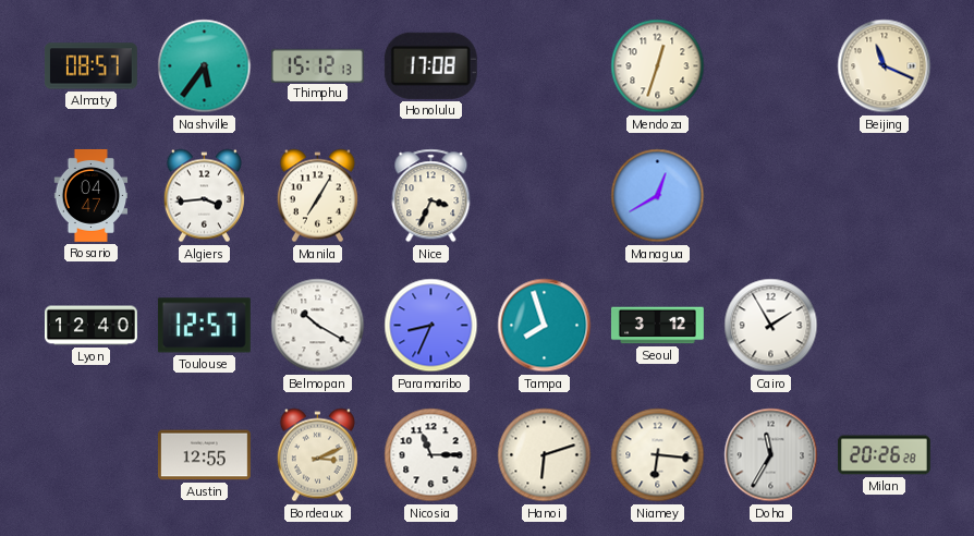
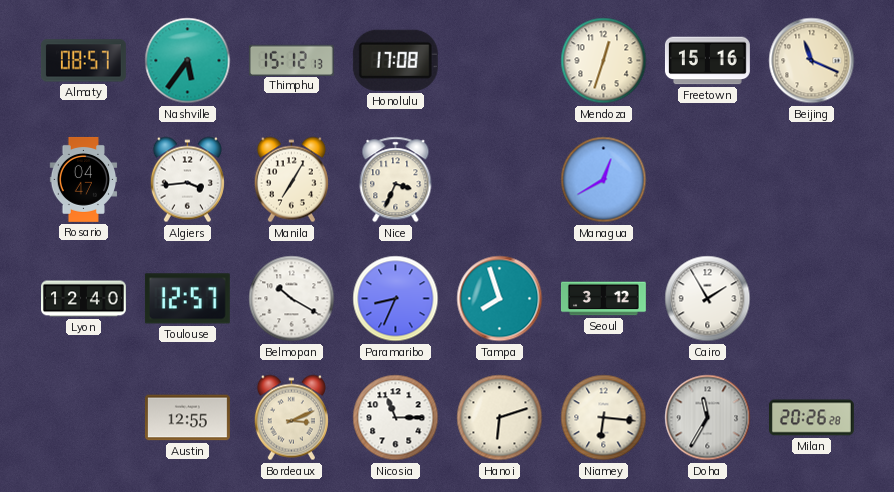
Freetown: none -> 15:16
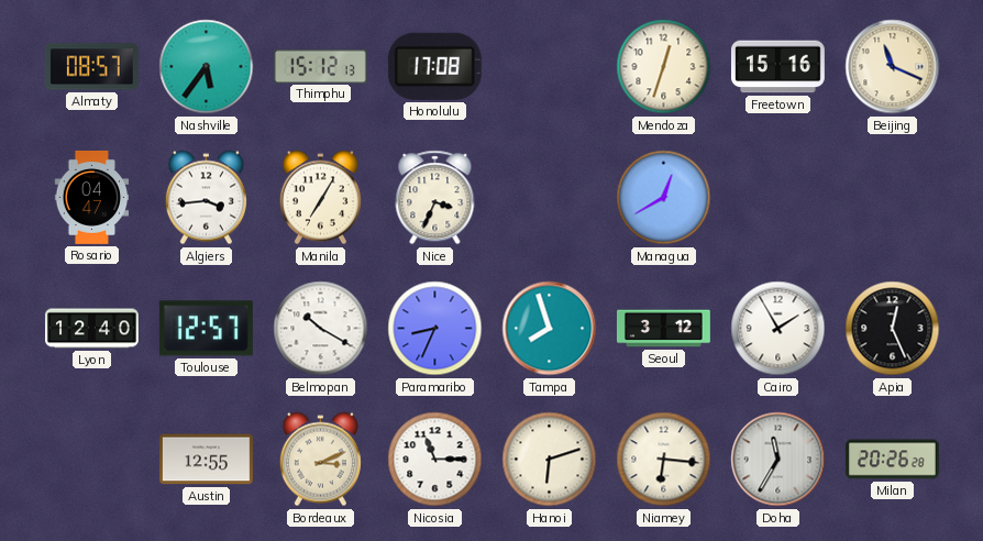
Apia: none -> 12:26
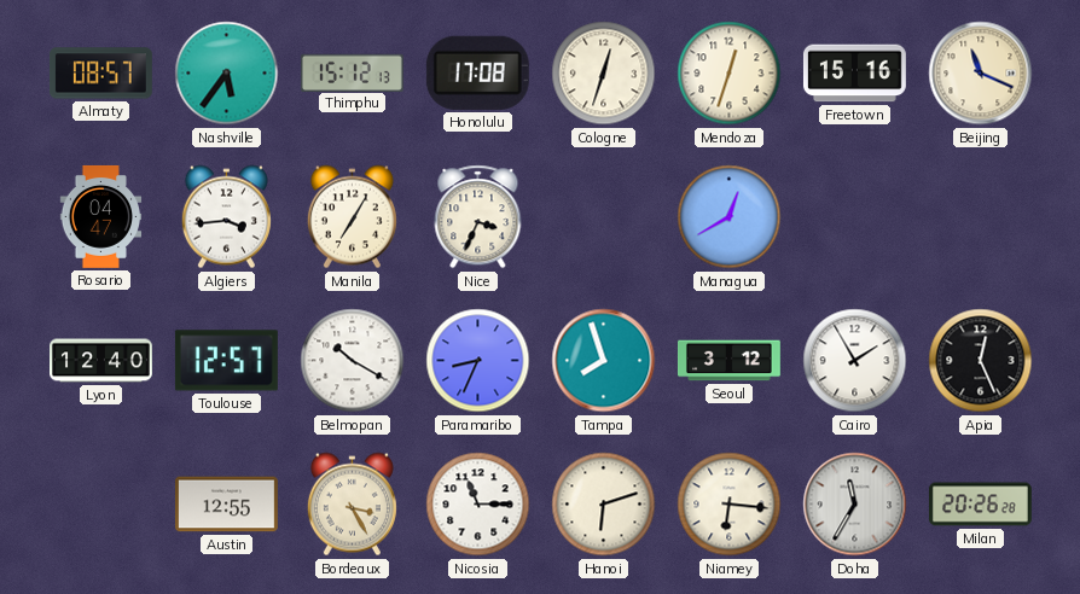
Cologne: none -> 12:33
Bordeaux: 3:11 -> 3:25
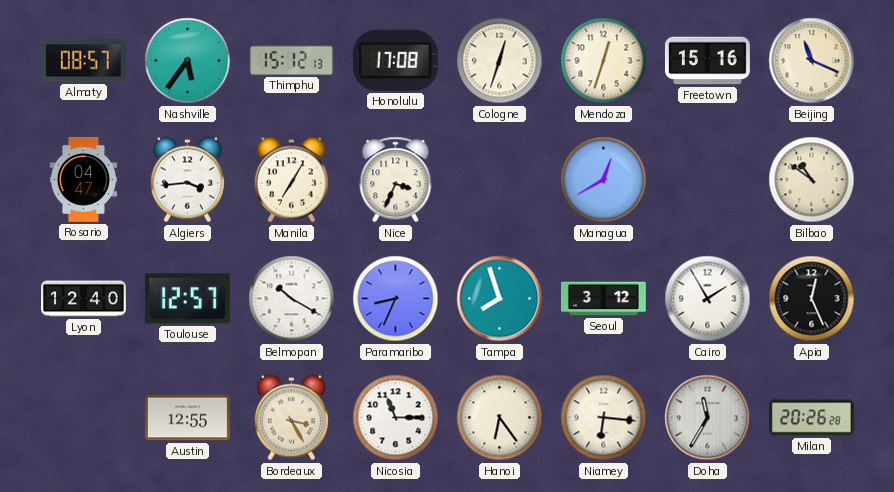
Bilbao: none -> 10:51
Hanoi: 6:12 -> 6:24
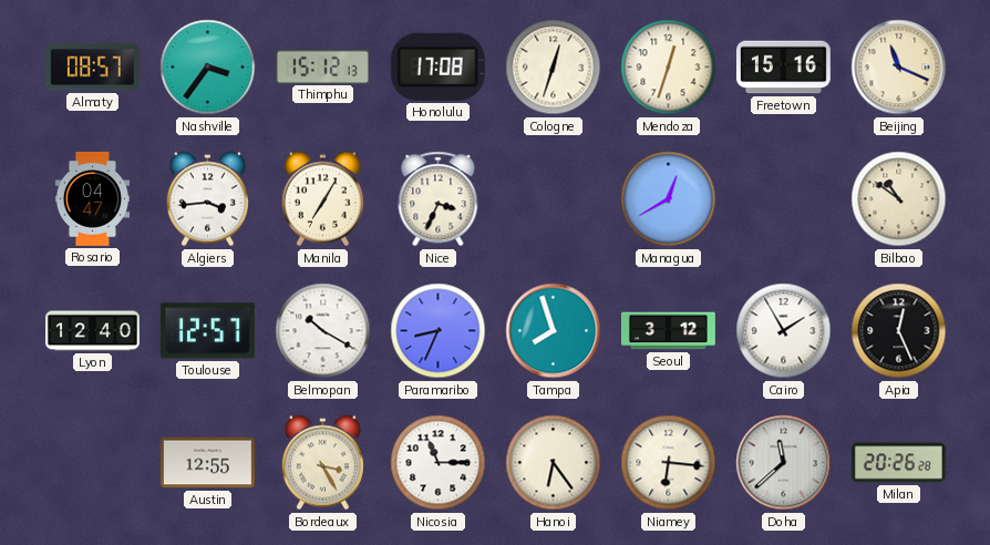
Nashville: 5:36 -> 3:36
Doha: 11:35 -> 11:38
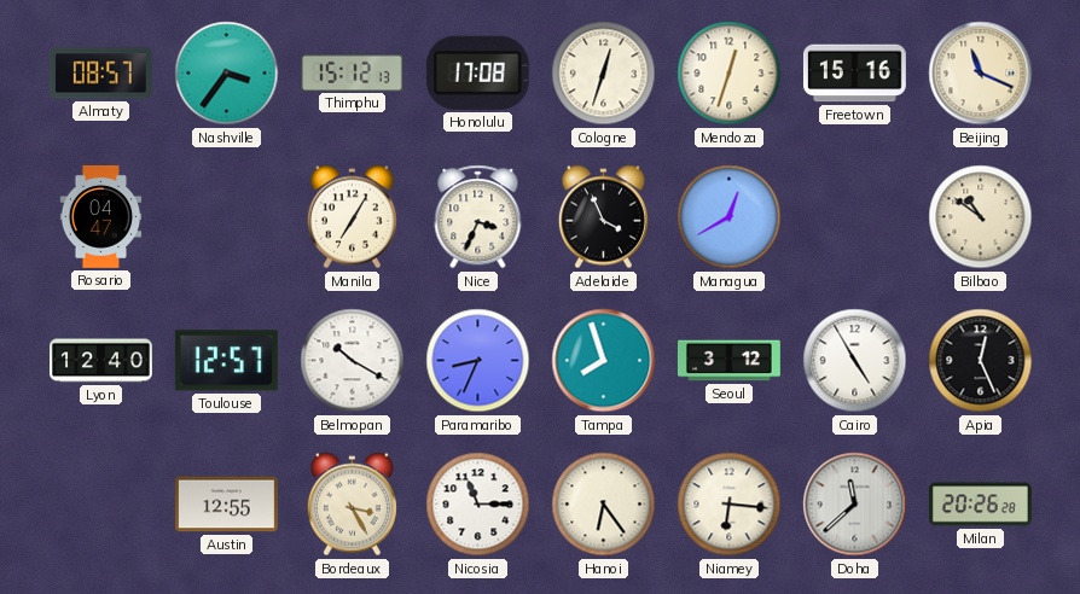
Algiers: 3:44 -> none
Adelaide: none -> 3:56
Cairo: 1:55 -> 4:55
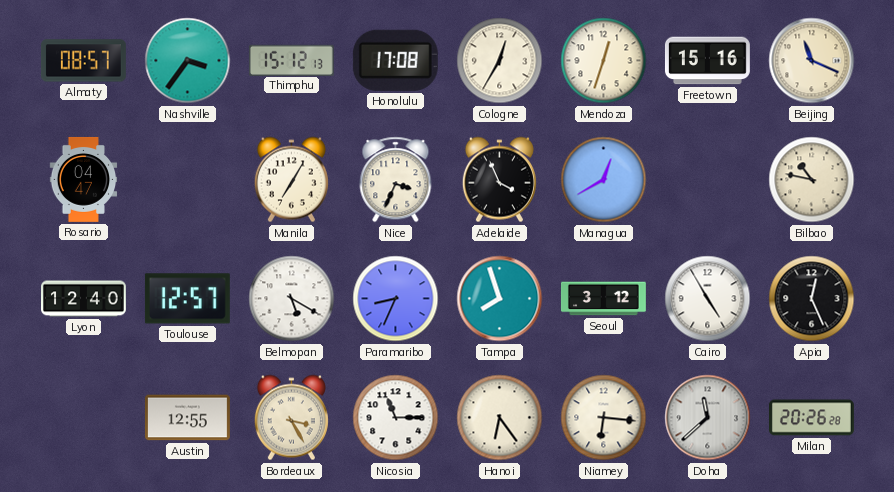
Cologne: 12:33 -> 12:35
Bilbao: 10:51 -> 10:47
Belmopan: 10:20 -> 5:20
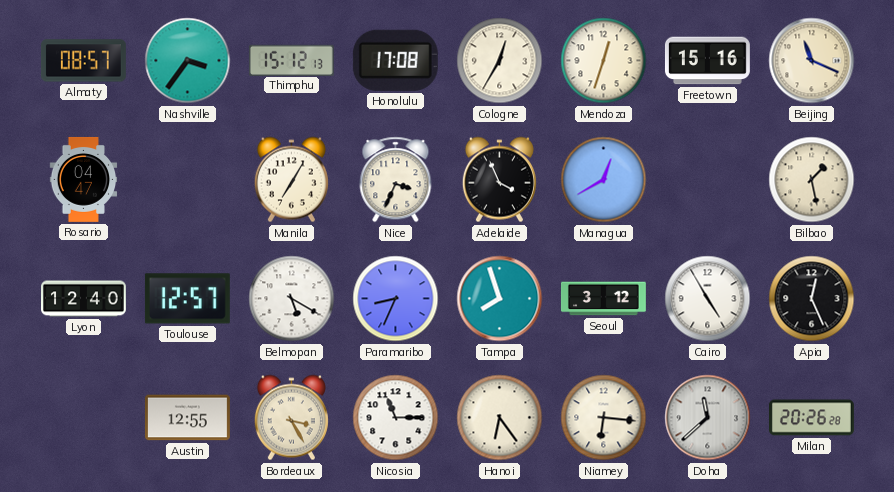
Bilbao: 10:47 -> 1:28
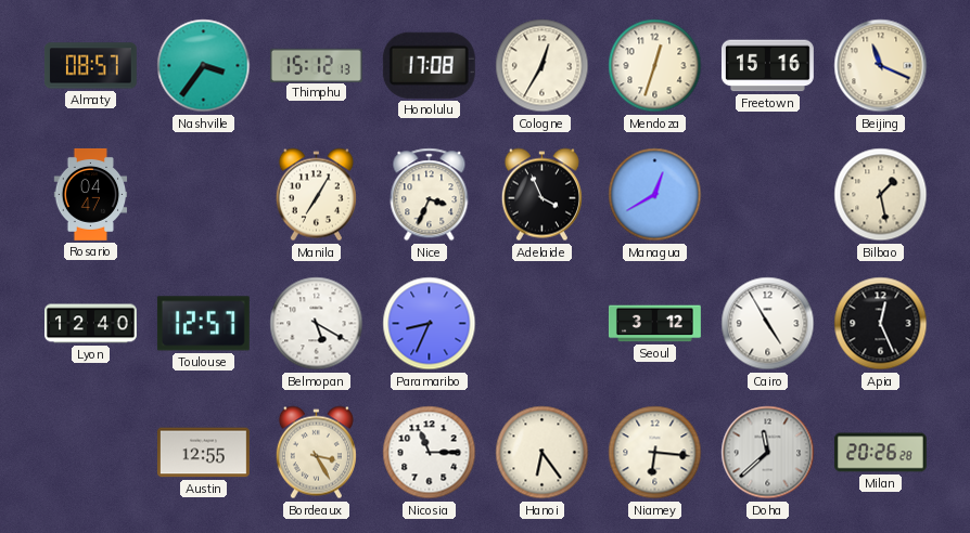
Tampa: 7:57 -> none
